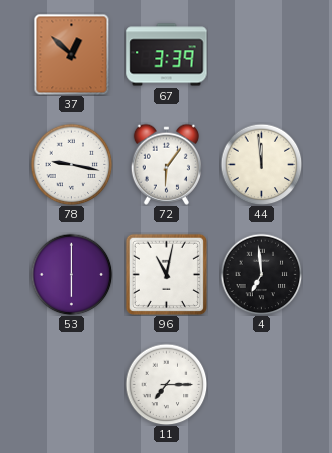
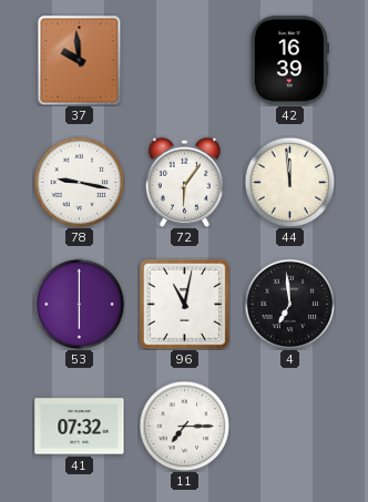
37: 12:52 -> 9:59
67: 3:39 -> none
42: none -> 16:39
41: none -> 07:32
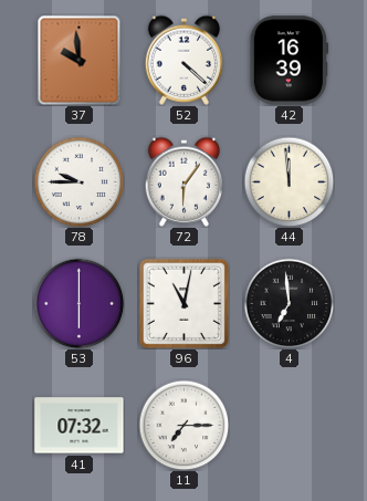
52: none -> 4:22
78: 9:17 -> 9:45
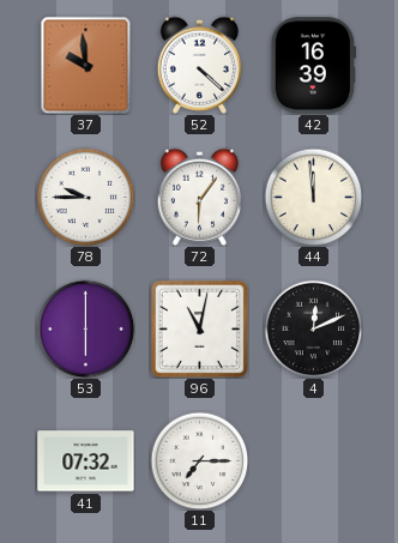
4: 6:59 -> 12:11
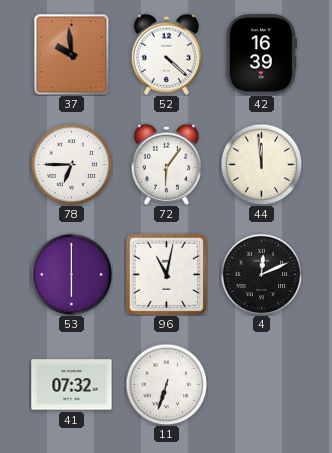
78: 9:45 -> 6:45
11: 7:15 -> 6:33
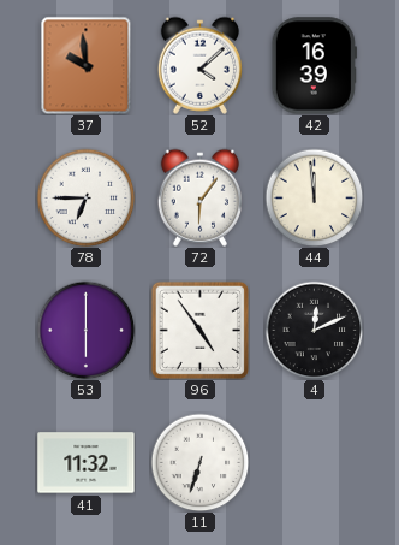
52: 4:22 -> 4:08
96: 11:02 -> 4:54
41: 07:32 -> 11:32
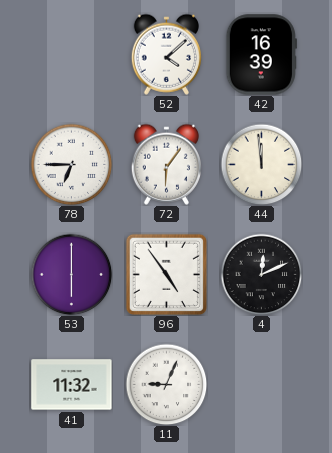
37: 9:59 -> none
11: 6:33 -> 9:04
